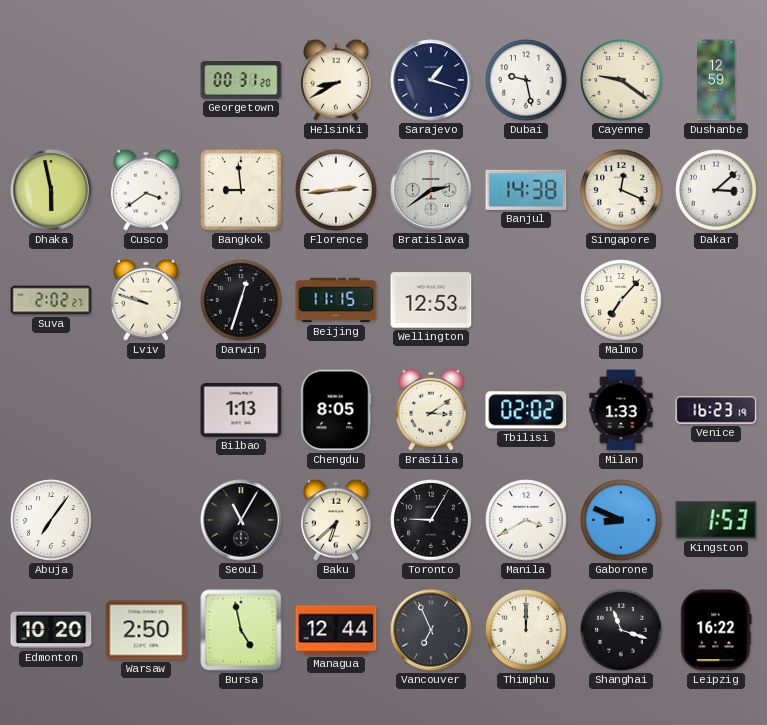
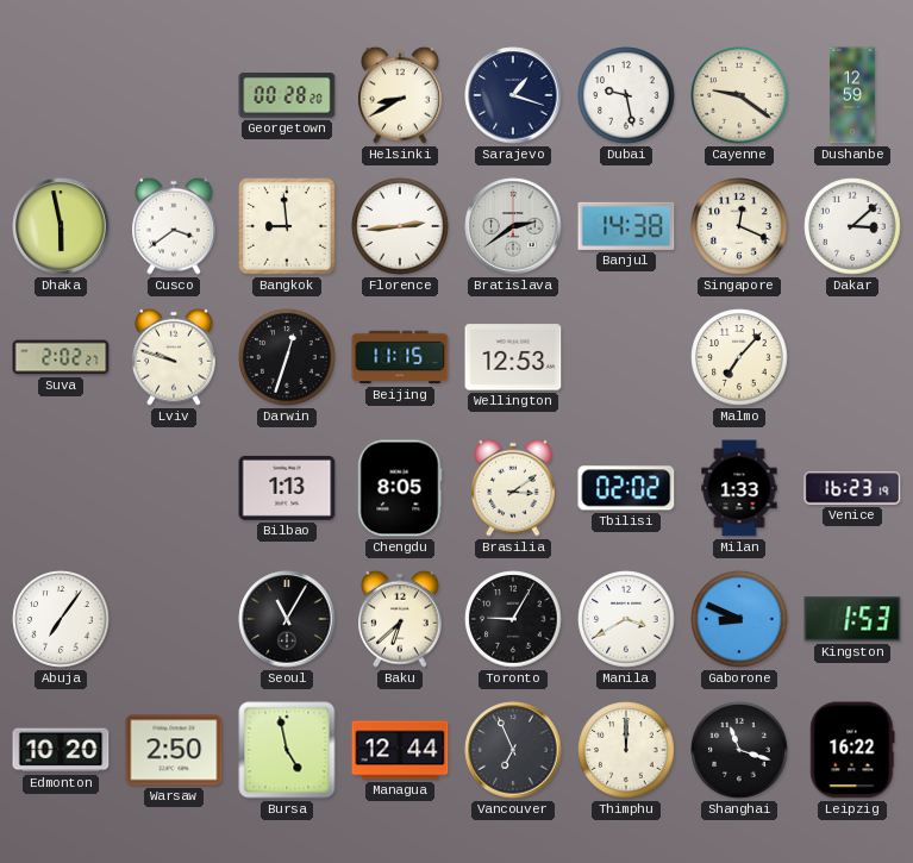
Georgetown: 00:31 -> 00:28
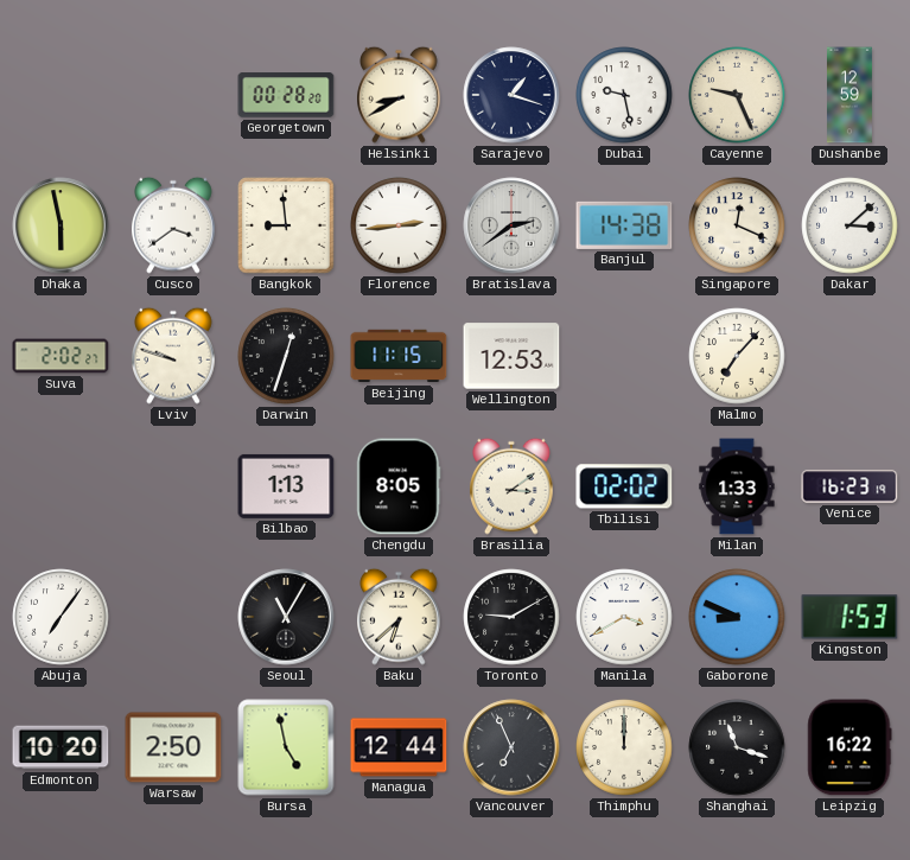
Cayenne: 9:21 -> 9:26
Toronto: 9:05 -> 9:10
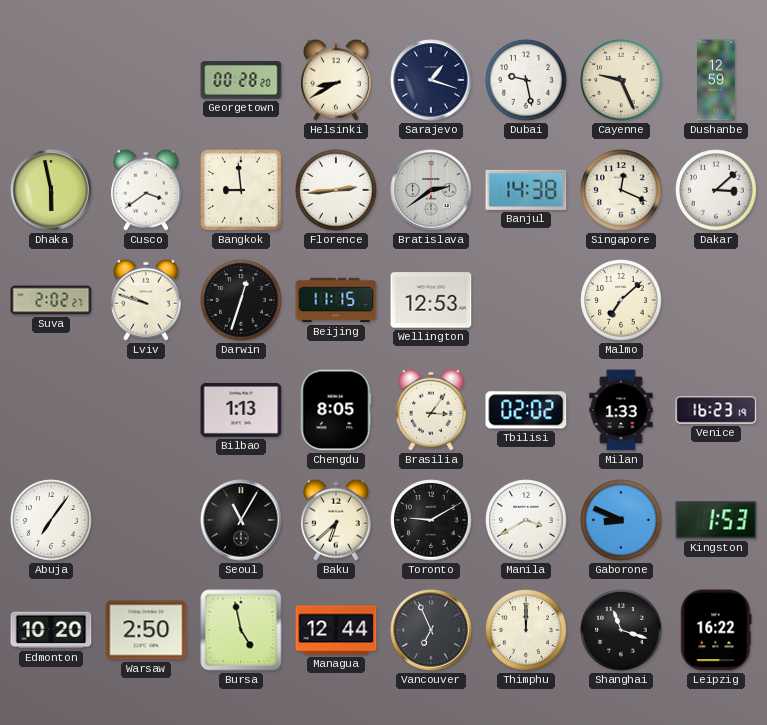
Malmo: 7:07 -> 7:08
Brasilia: 3:09 -> 3:06
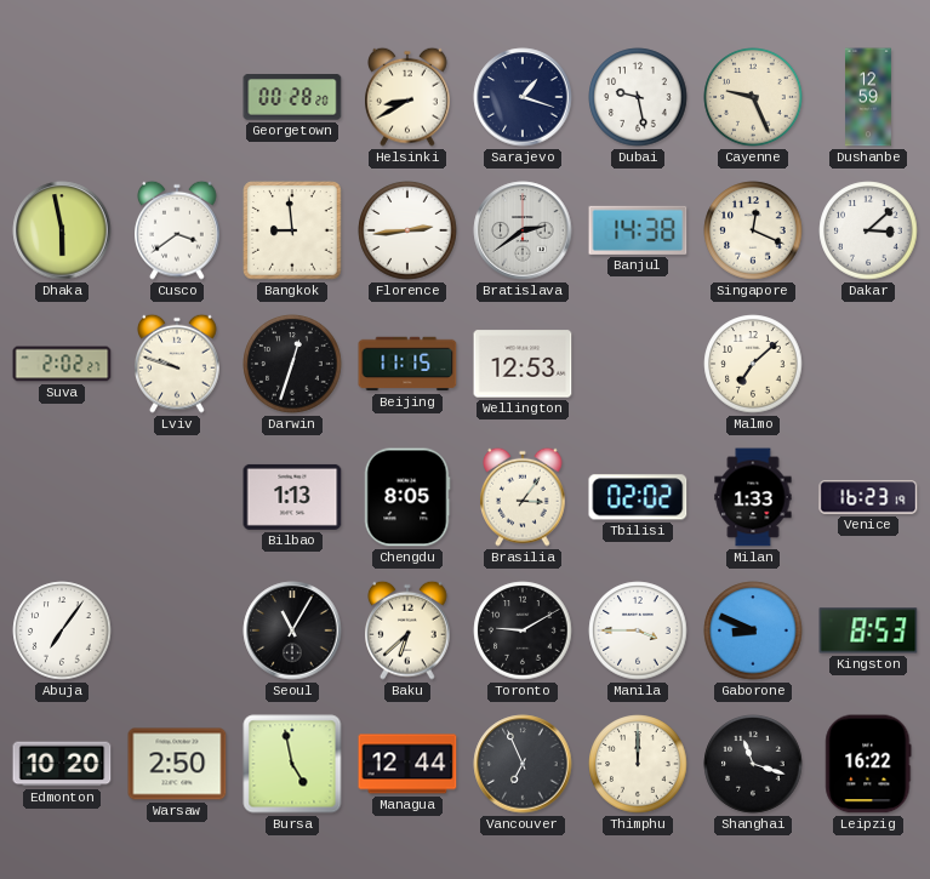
Manila: 3:40 -> 3:45
Kingston: 1:53 -> 8:53
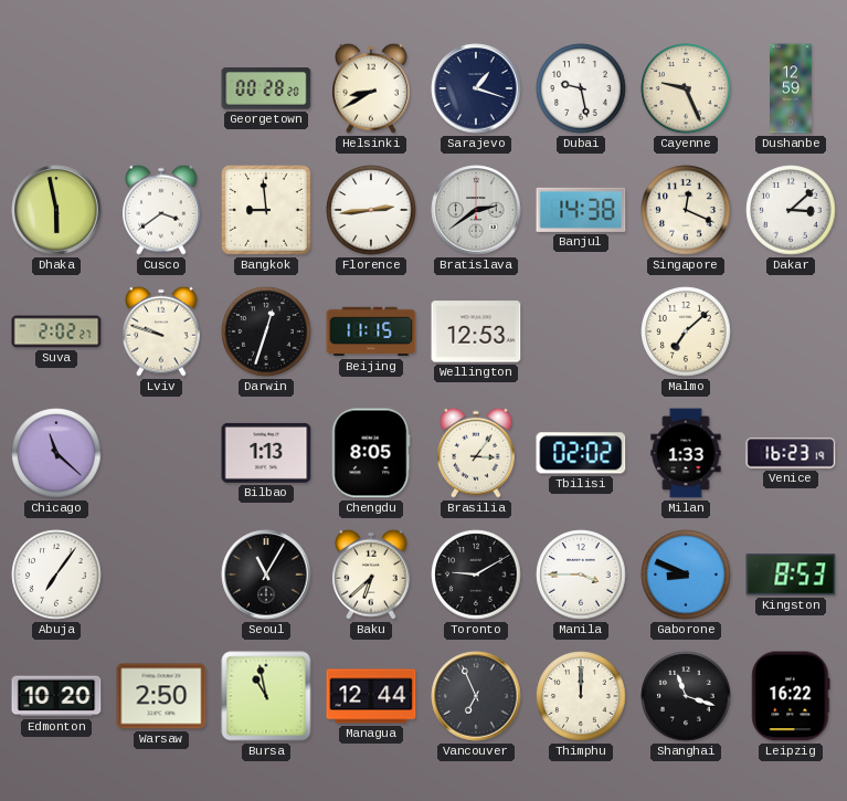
Chicago: none -> 11:22
Bursa: 4:58 -> 10:58
